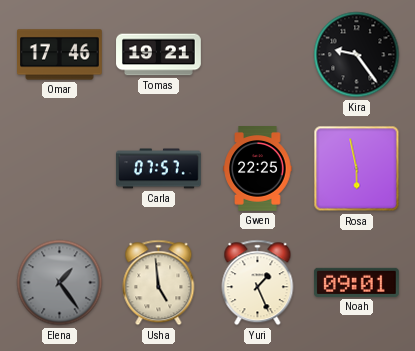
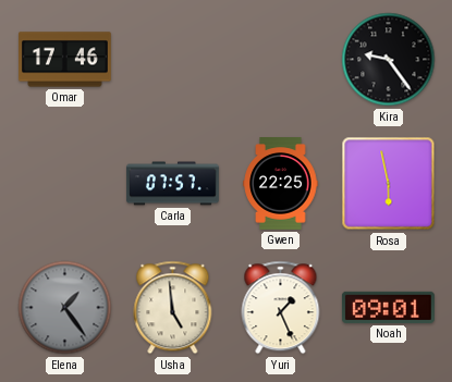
Tomas: 19:21 -> none
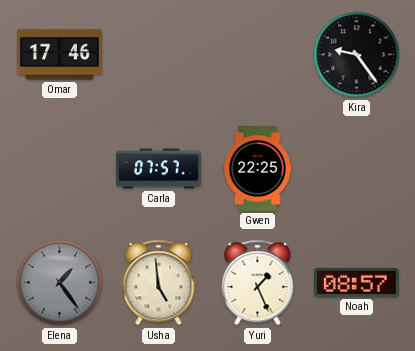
Rosa: 5:58 -> none
Noah: 09:01 -> 08:57
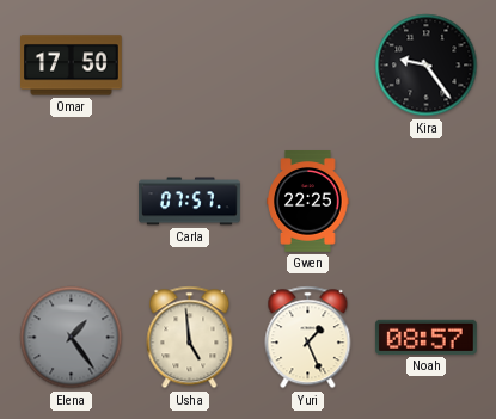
Omar: 17:46 -> 17:50
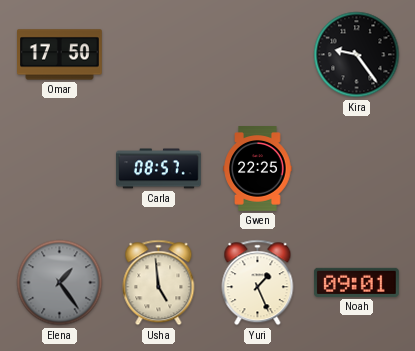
Carla: 07:57 -> 08:57
Noah: 08:57 -> 09:01
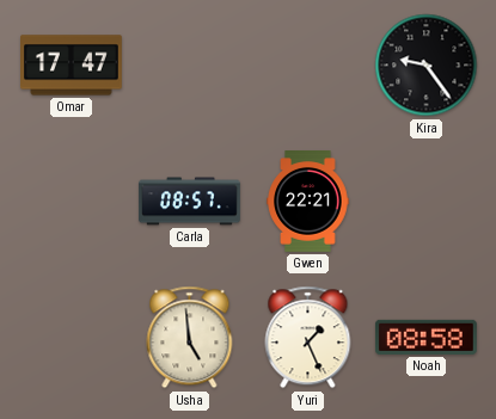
Omar: 17:50 -> 17:47
Gwen: 22:25 -> 22:21
Elena: 1:24 -> none
Noah: 09:01 -> 08:58
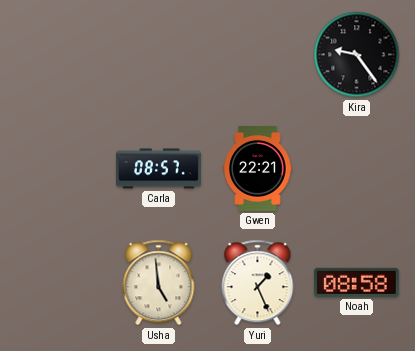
Omar: 17:47 -> none
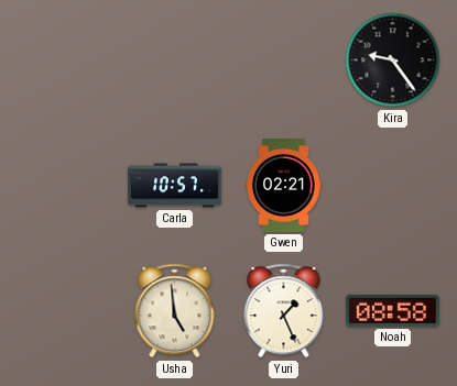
Carla: 08:57 -> 10:57
Gwen: 22:21 -> 02:21
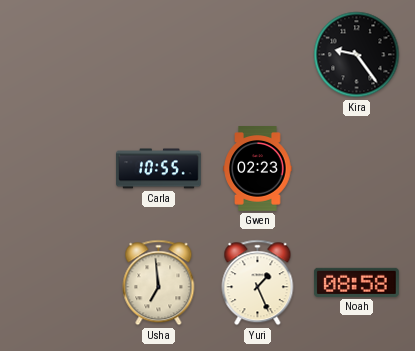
Carla: 10:57 -> 10:55
Gwen: 02:21 -> 02:23
Usha: 4:59 -> 6:59
